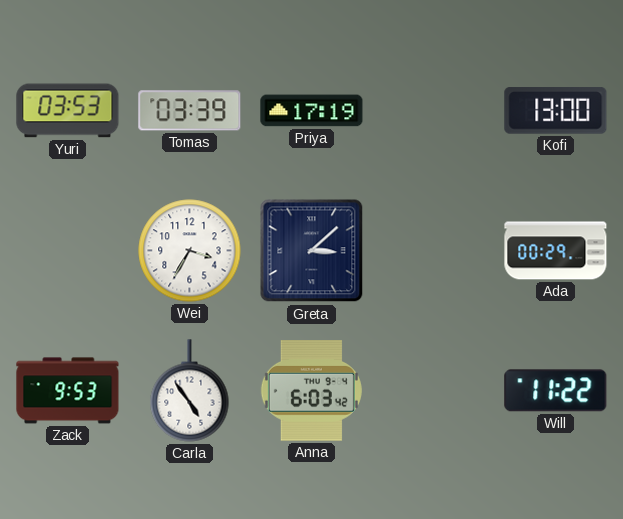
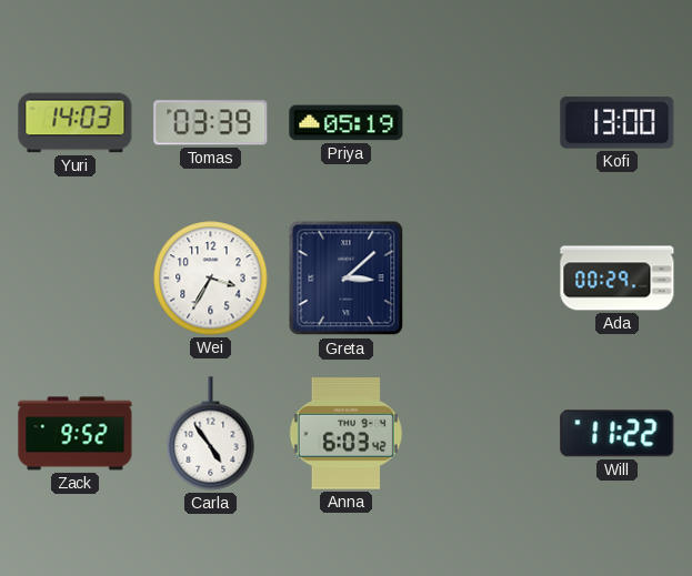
Yuri: 03:53 -> 14:03
Priya: 17:19 -> 05:19
Zack: 9:53 -> 9:52
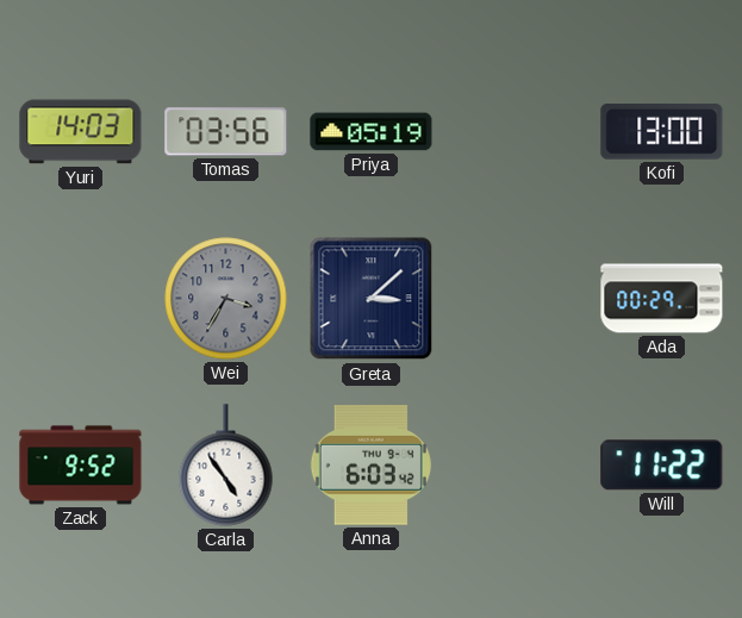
Tomas: 03:39 -> 03:56
Wei dial: white -> grey
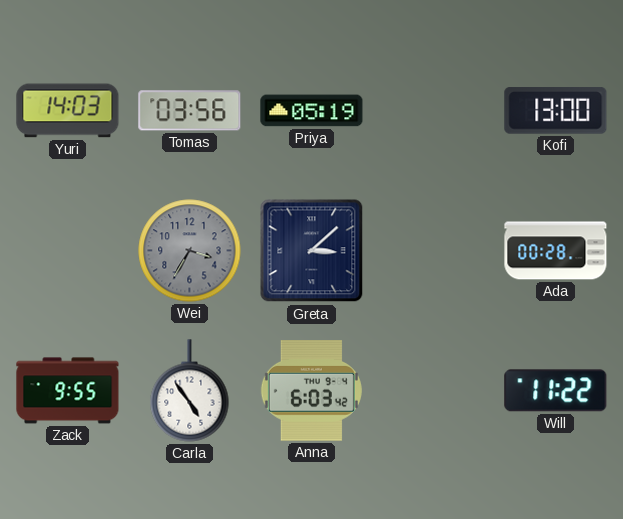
Ada: 00:29 -> 00:28
Zack: 9:52 -> 9:55
